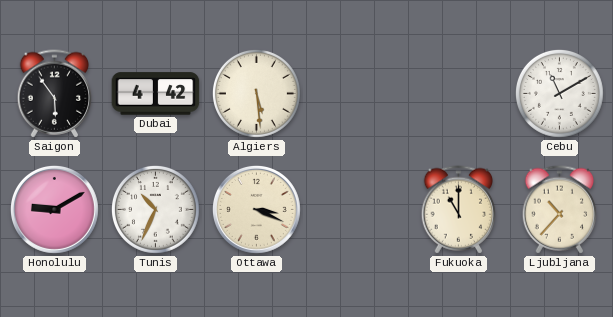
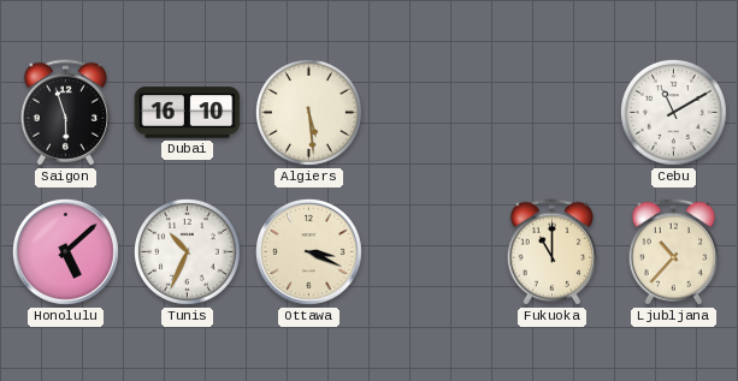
Saigon: 5:54 -> 5:57
Dubai: 4:42 -> 16:10
Honolulu: 9:10 -> 5:08
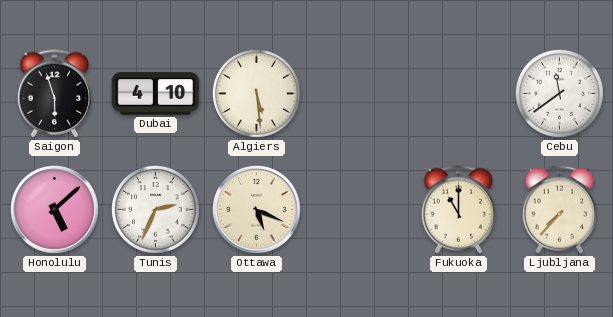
Dubai: 16:10 -> 4:10
Cebu: 11:10 -> 11:39
Tunis: 10:34 -> 2:34
Ottawa: 3:19 -> 5:19
Ljubljana: 10:37 -> 7:37
